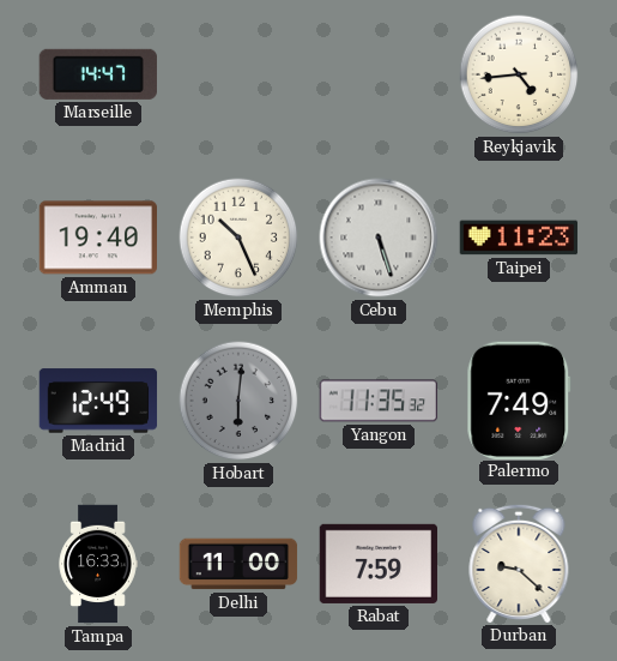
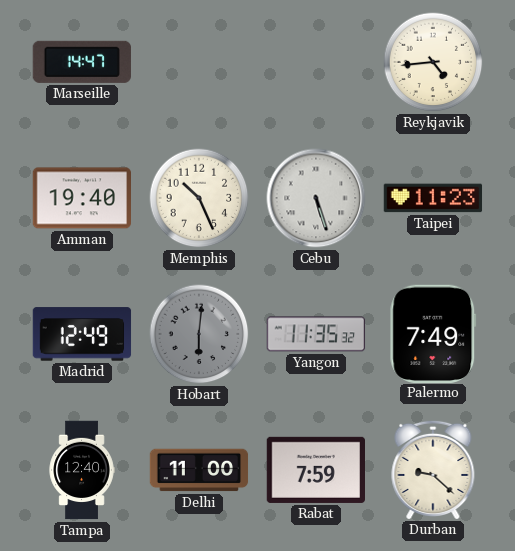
Tampa: 16:33 -> 12:40
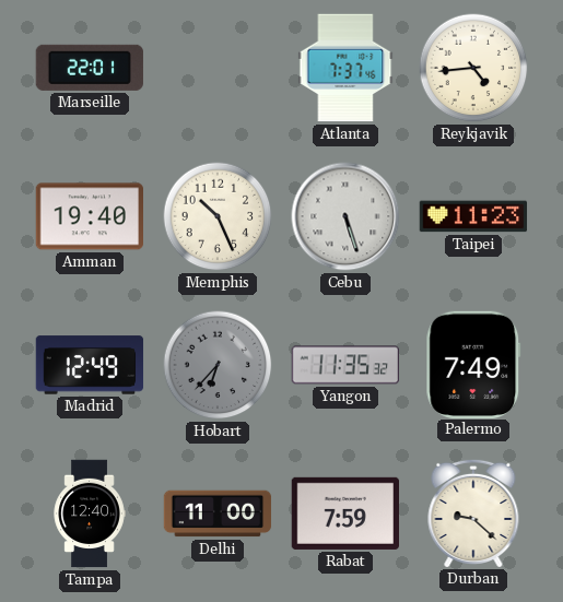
Marseille: 14:47 -> 22:01
Atlanta: none -> 7:37
Hobart: 6:01 -> 6:37
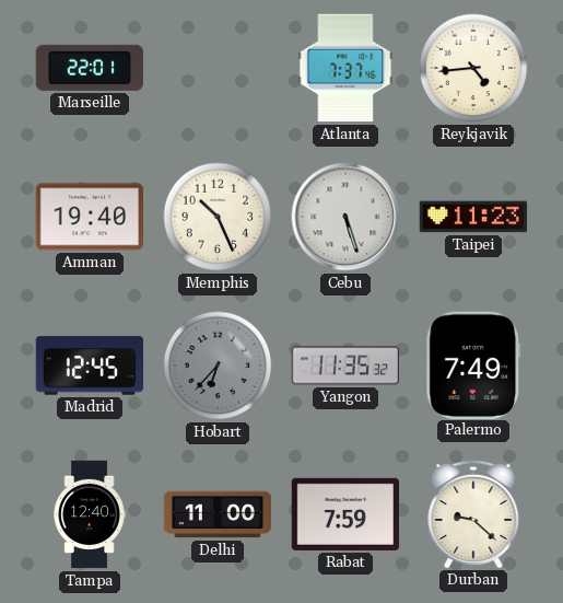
Madrid: 12:49 -> 12:45
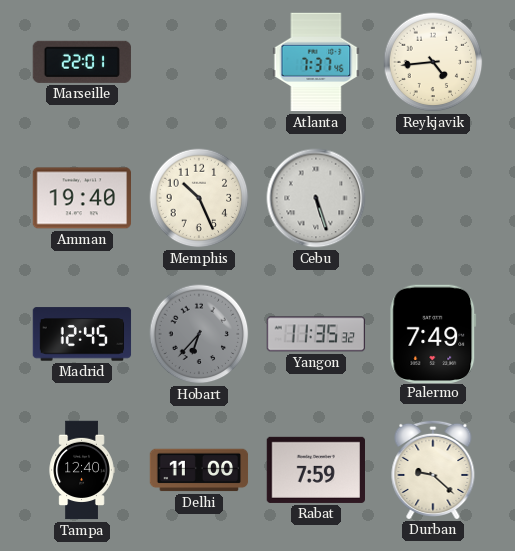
Taipei: 11:23 -> none
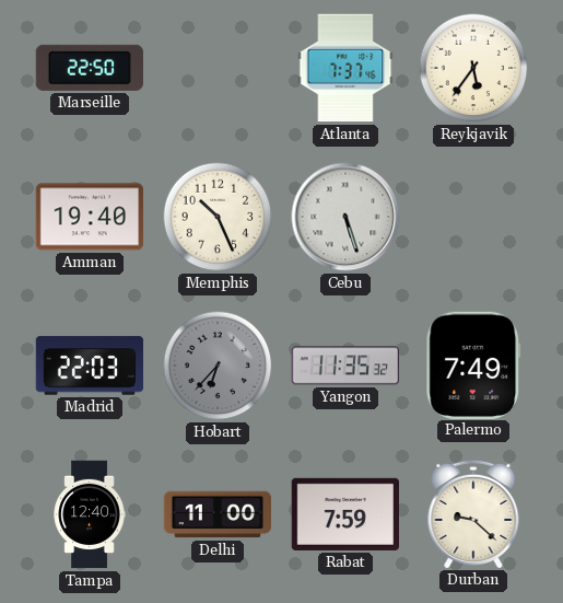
Marseille: 22:01 -> 22:50
Reykjavik: 4:44 -> 5:36
Madrid: 12:45 -> 22:03
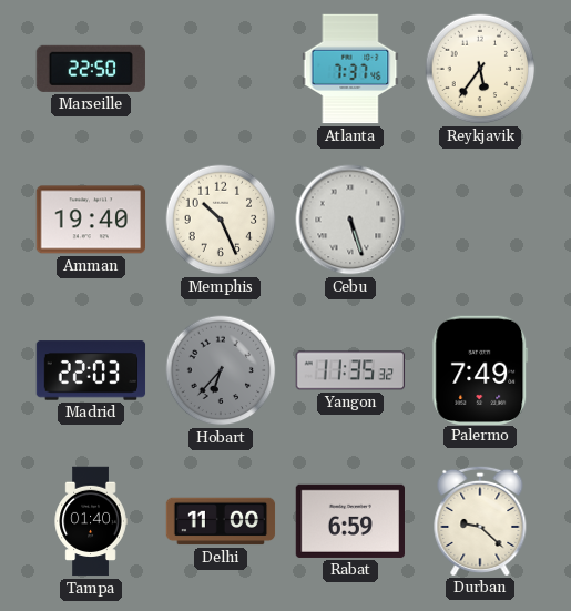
Tampa: 12:40 -> 01:40
Rabat: 7:59 -> 6:59
